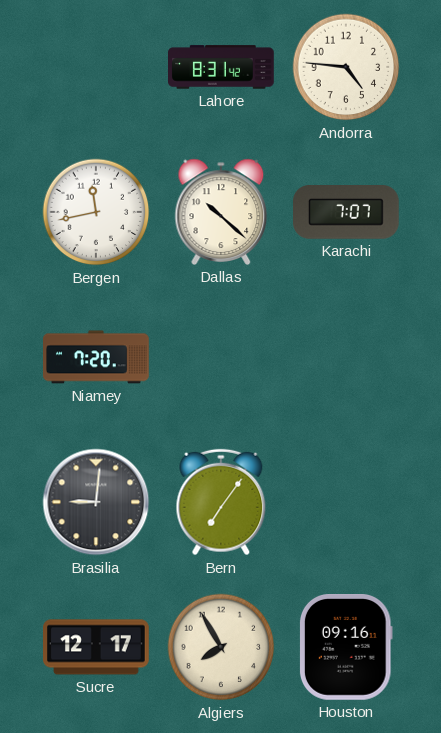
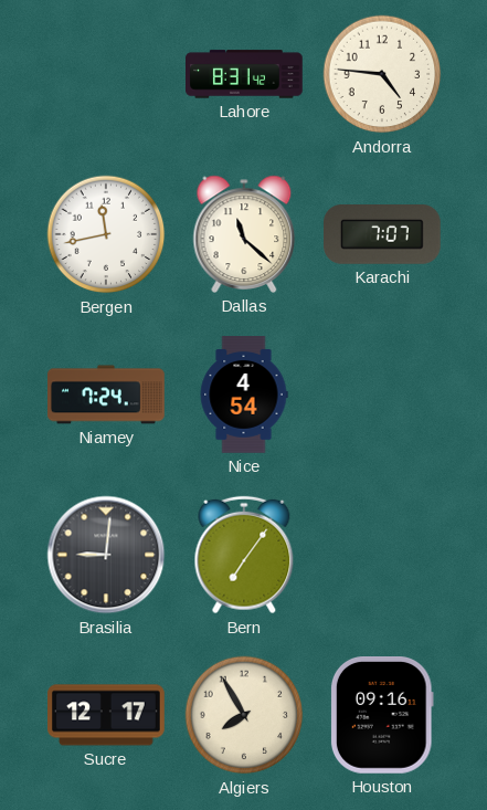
Dallas: 10:22 -> 11:22
Niamey: 7:20 -> 7:24
Nice: none -> 4:54
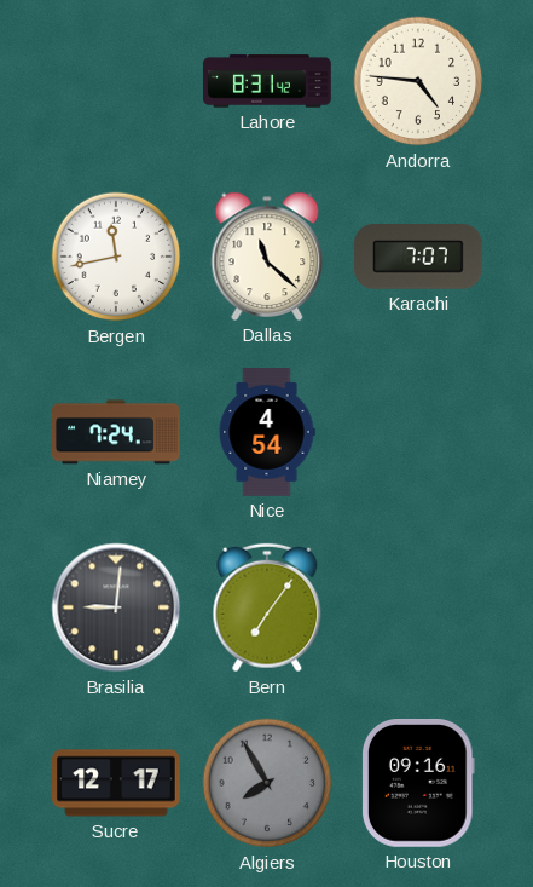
Algiers dial: cream -> grey
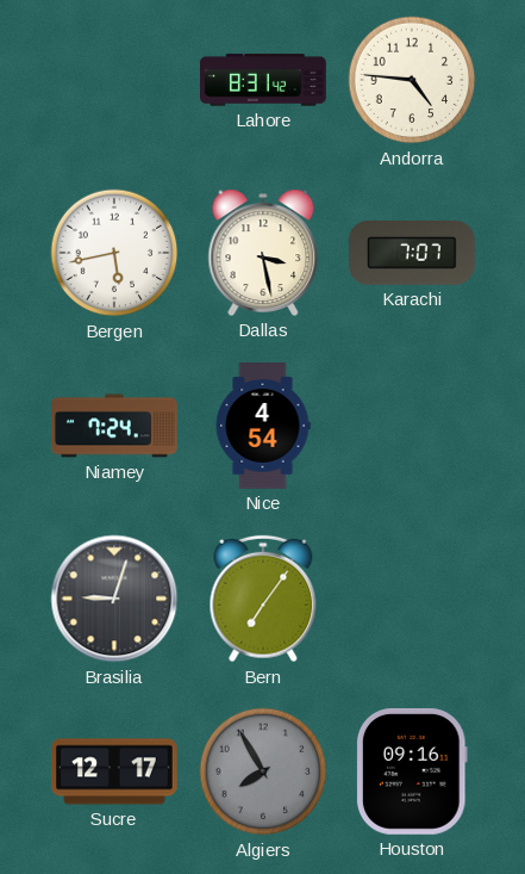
Bergen: 11:43 -> 5:43
Dallas: 11:22 -> 3:28
Brasilia: 9:01 -> 9:03
